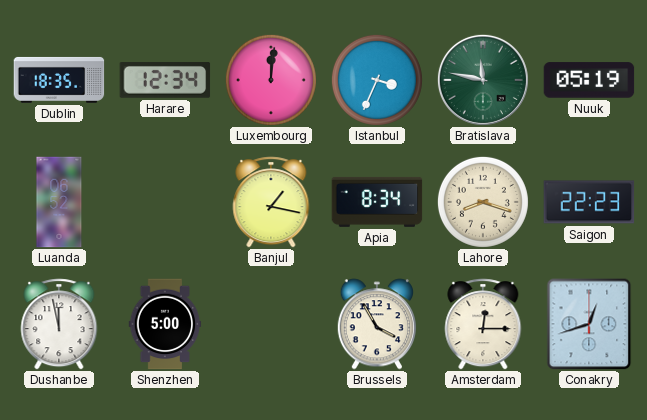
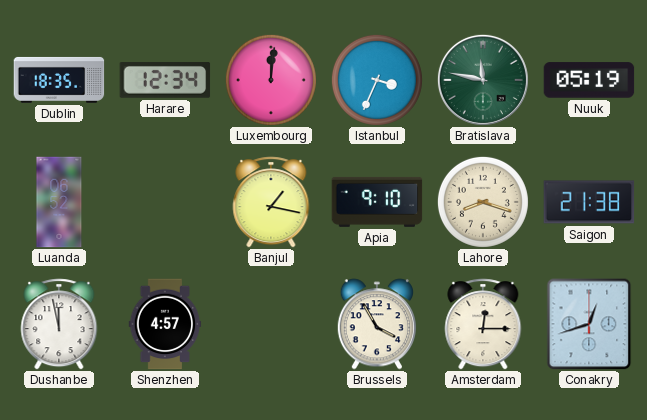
Apia: 8:34 -> 9:10
Saigon: 22:23 -> 21:38
Shenzhen: 5:00 -> 4:57
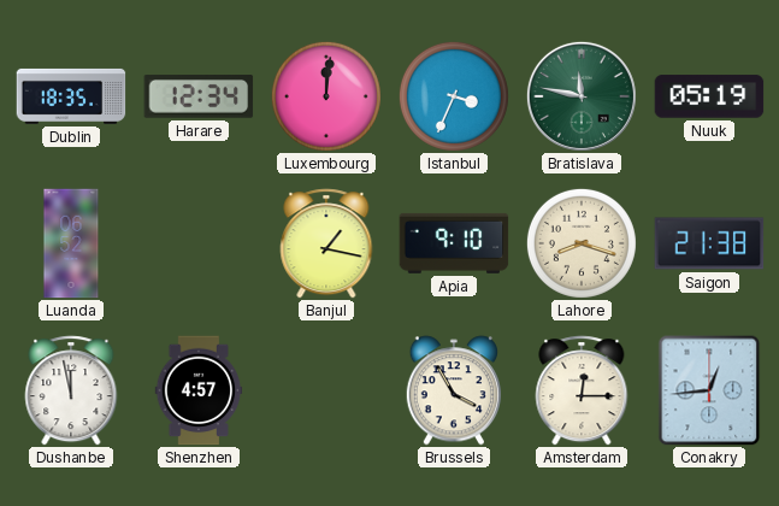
Conakry: 12:42 -> 12:44
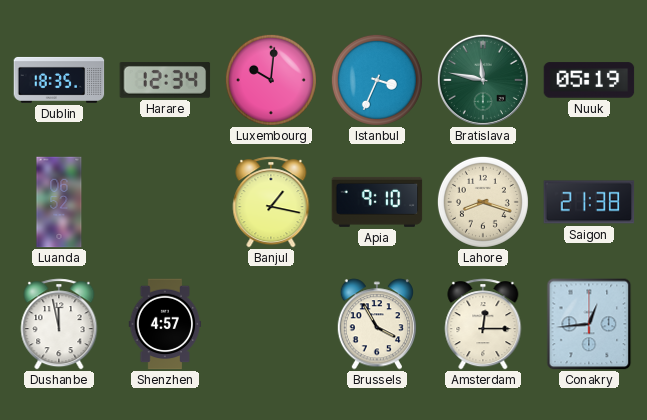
Luxembourg: 12:01 -> 10:01
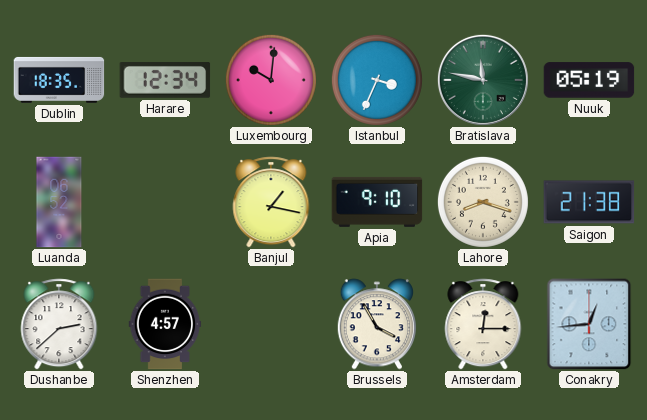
Dushanbe: 11:58 -> 2:38
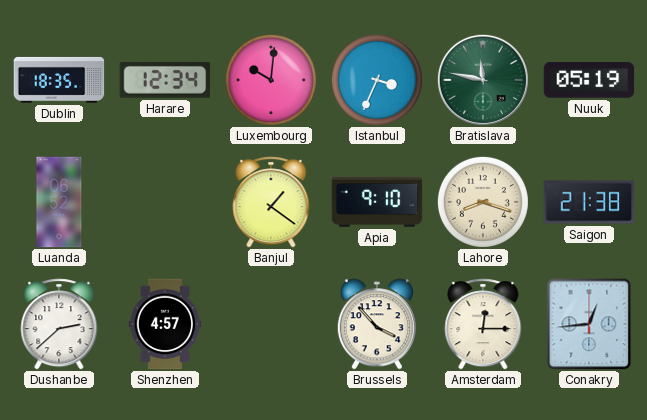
Banjul: 1:17 -> 1:21
Brussels: 3:55 -> 3:53
